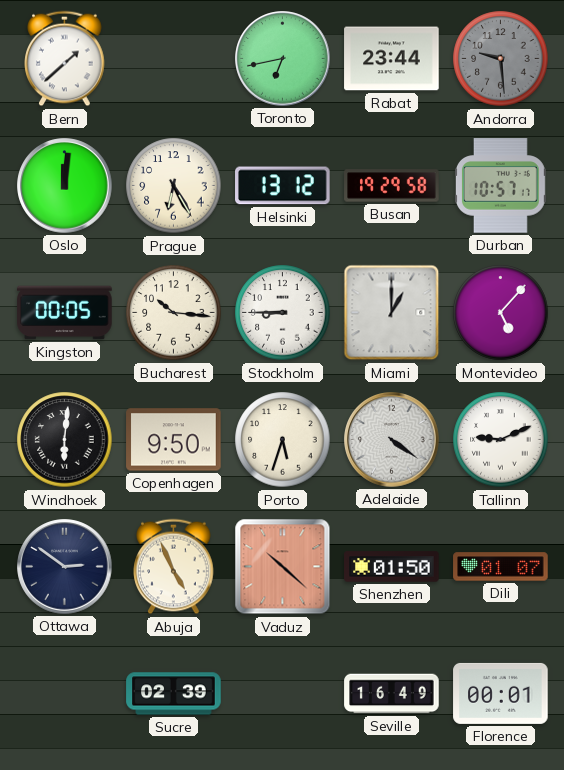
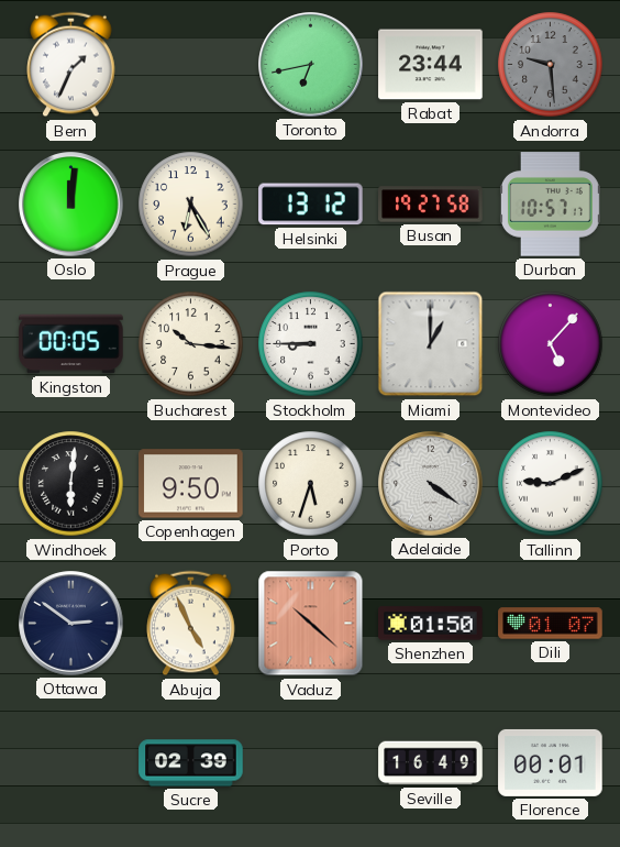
Bern: 1:38 -> 1:34
Busan: 19:29 -> 19:27
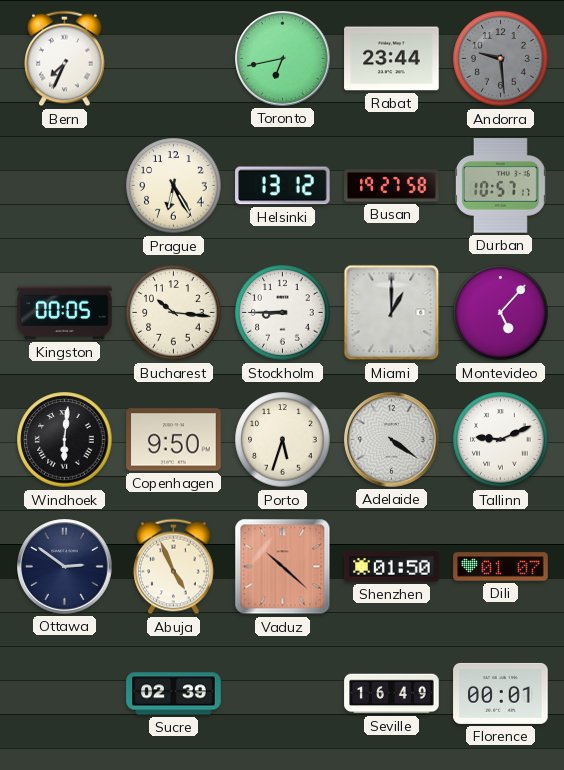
Bern: 1:34 -> 7:34
Oslo: 12:01 -> none
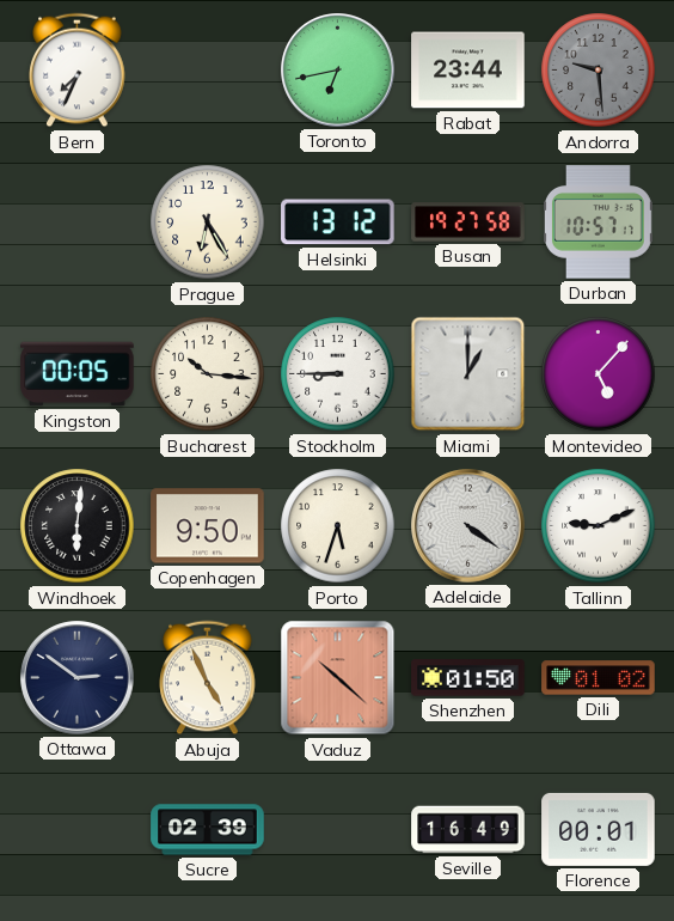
Dili: 01:07 -> 01:02
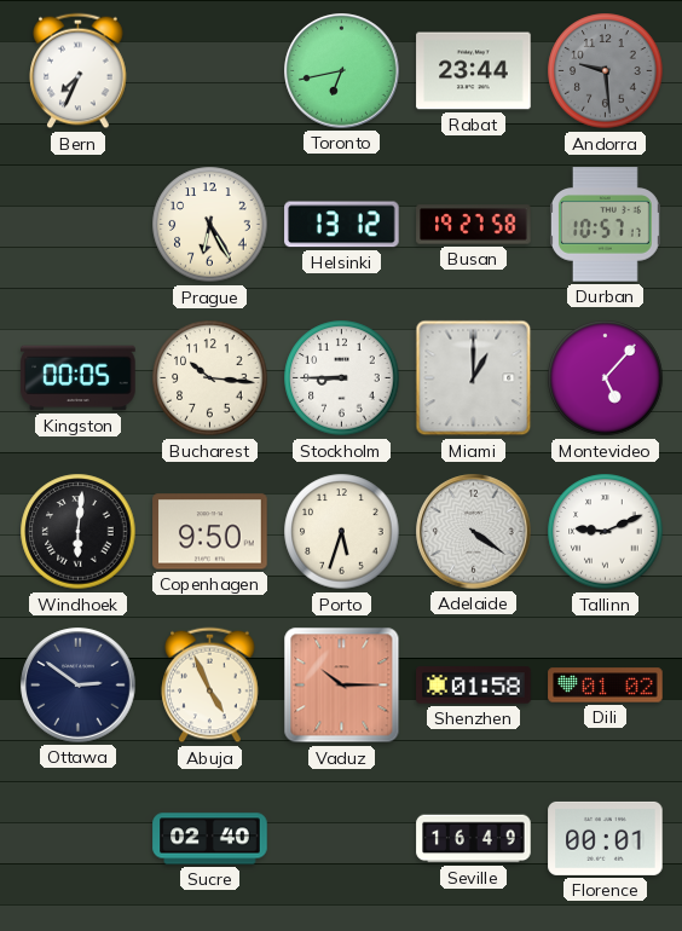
Vaduz: 10:22 -> 10:15
Shenzhen: 01:50 -> 01:58
Sucre: 02:39 -> 02:40
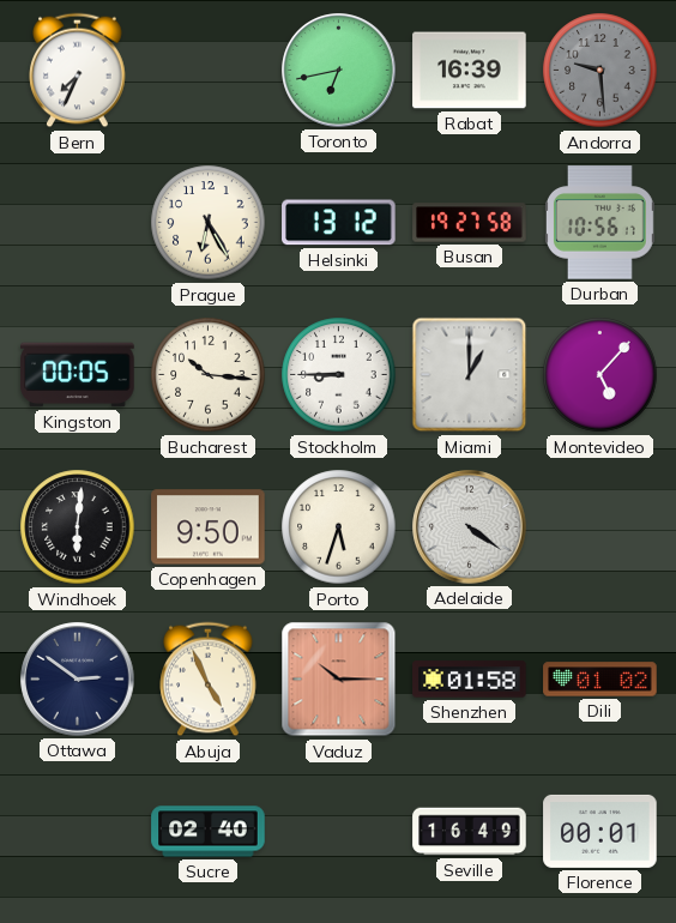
Rabat: 23:44 -> 16:39
Durban: 10:57 -> 10:56
Tallinn: 9:11 -> none
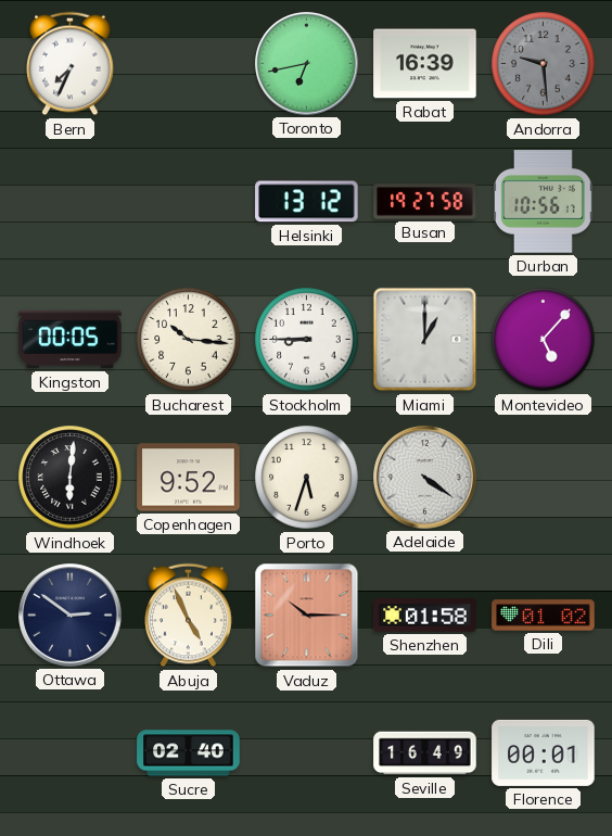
Prague: 6:25 -> none
Copenhagen: 9:50 -> 9:52
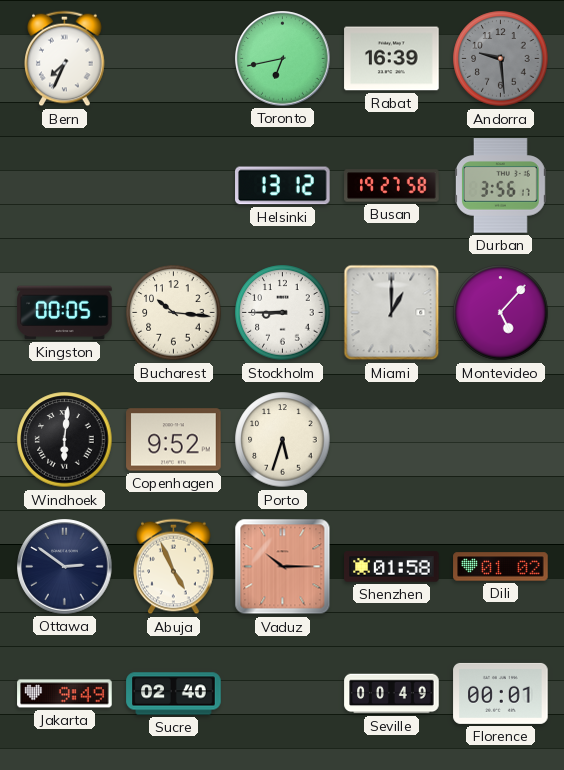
Durban: 10:56 -> 3:56
Adelaide: 4:21 -> none
Jakarta: none -> 9:49
Seville: 16:49 -> 00:49
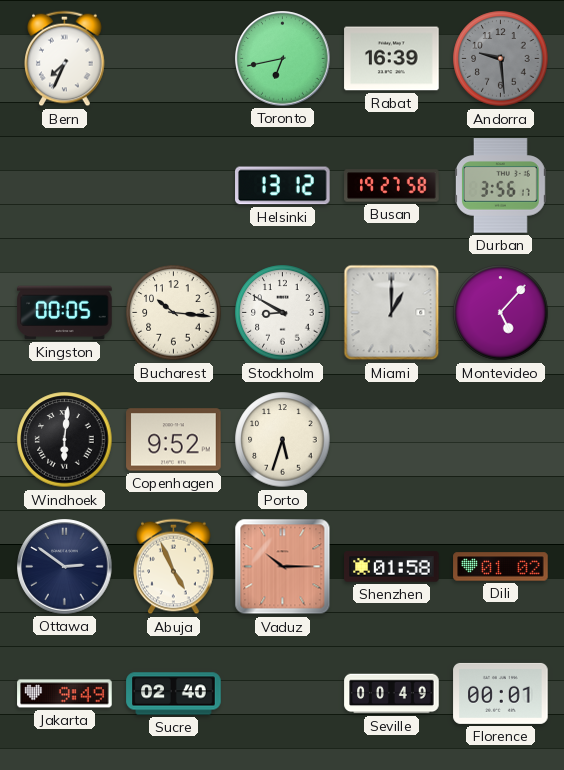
Stockholm: 8:45 -> 8:50
